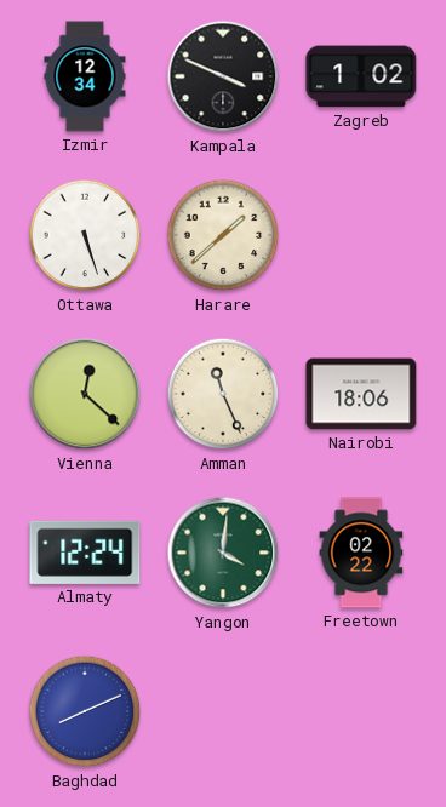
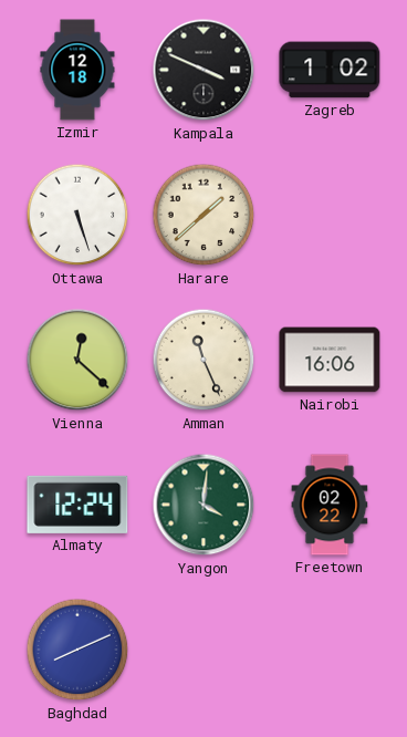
Izmir: 12:34 -> 12:18
Nairobi: 18:06 -> 16:06
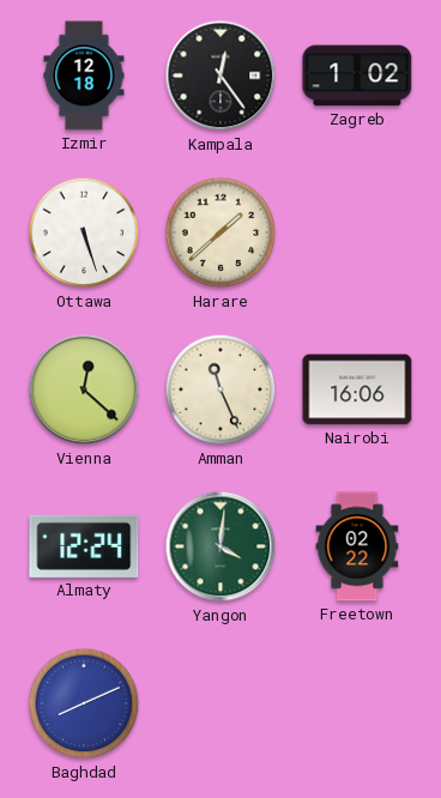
Kampala: 3:49 -> 12:24
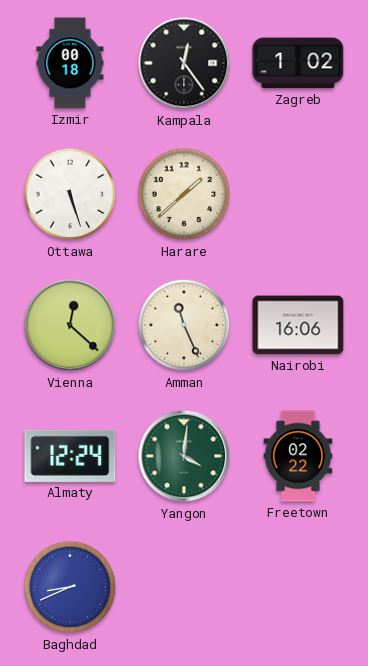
Izmir: 12:18 -> 00:18
Baghdad: 8:11 -> 8:41
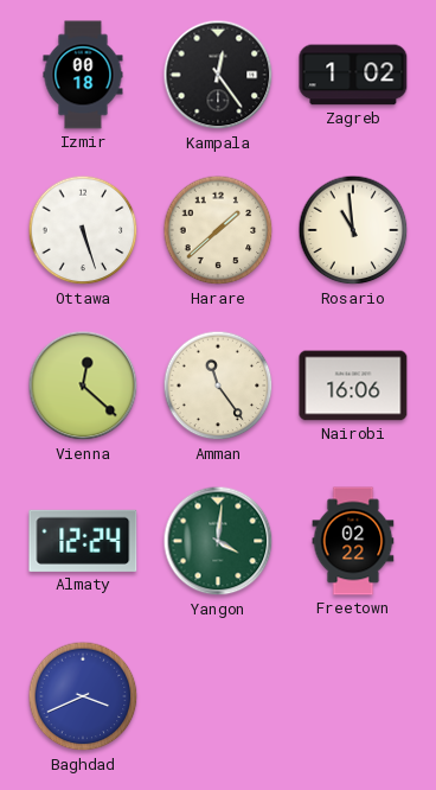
Rosario: none -> 10:59
Amman: 11:26 -> 11:24
Baghdad: 8:41 -> 3:41
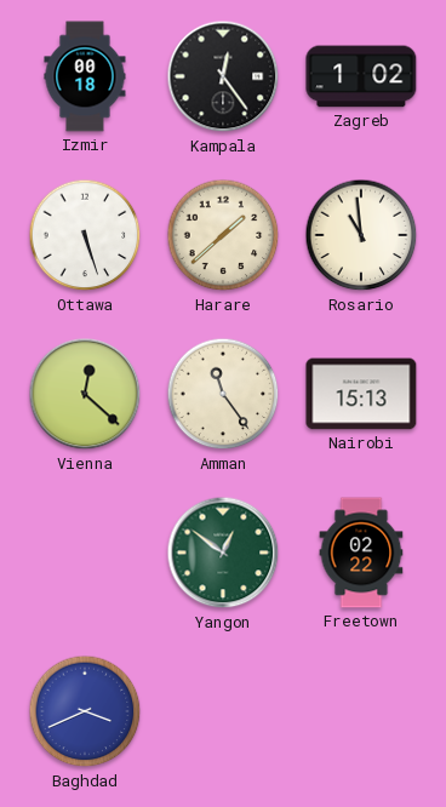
Nairobi: 16:06 -> 15:13
Almaty: 12:24 -> none
Yangon: 4:01 -> 12:51
